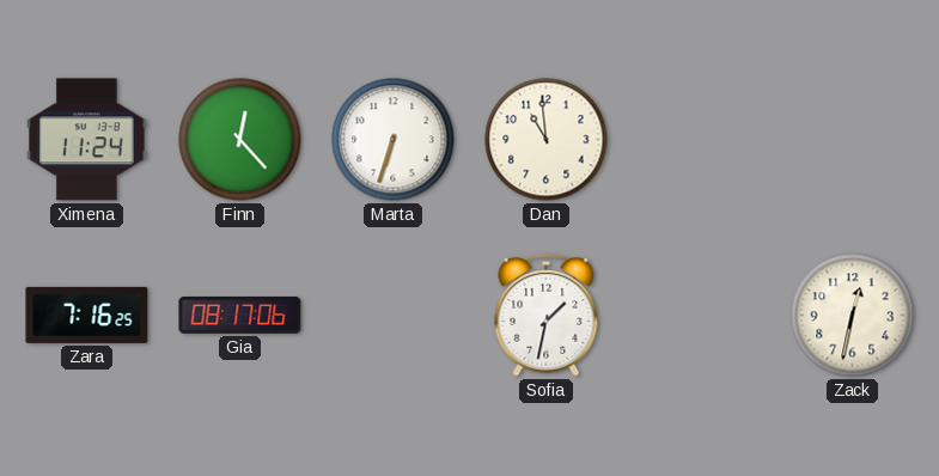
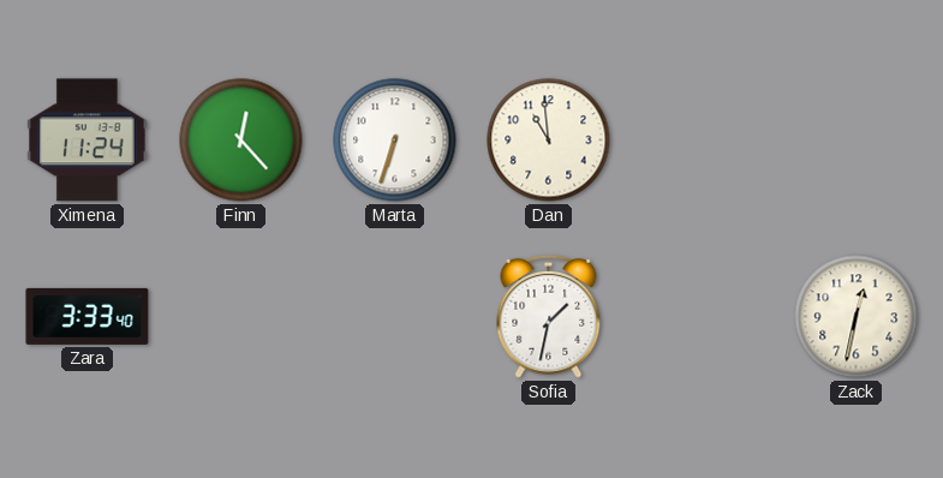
Zara: 7:16 -> 3:33
Gia: 08:17 -> none
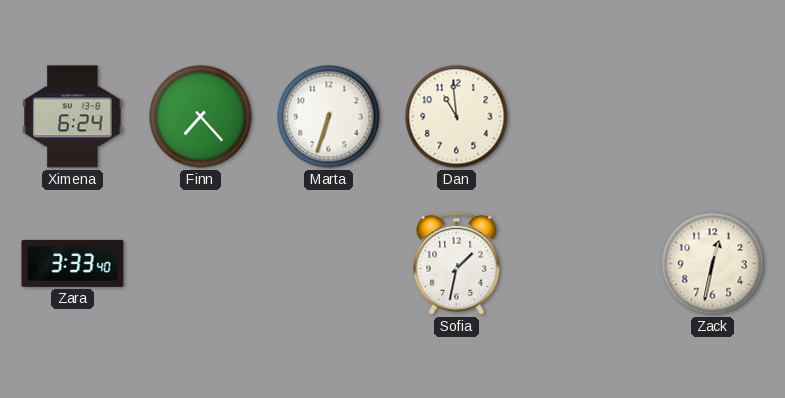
Ximena: 11:24 -> 6:24
Finn: 12:23 -> 7:23
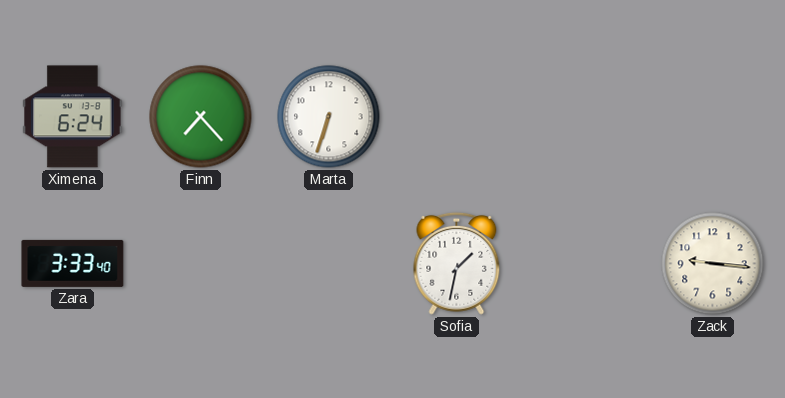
Dan: 10:59 -> none
Zack: 12:32 -> 9:16
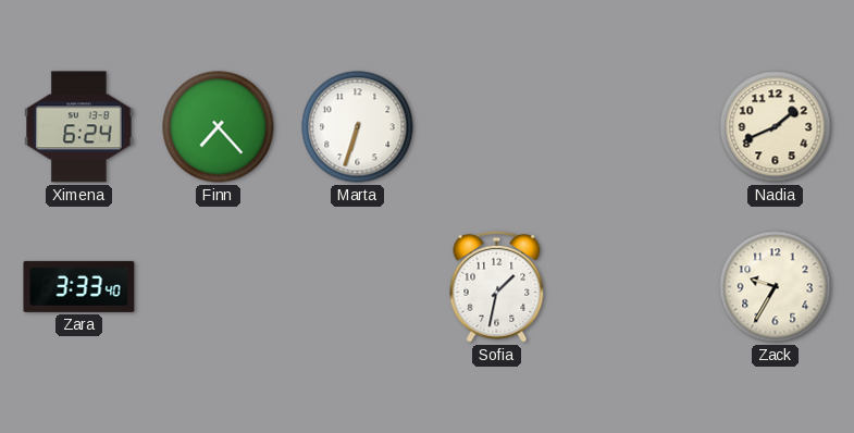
Nadia: none -> 1:41
Zack: 9:16 -> 9:35
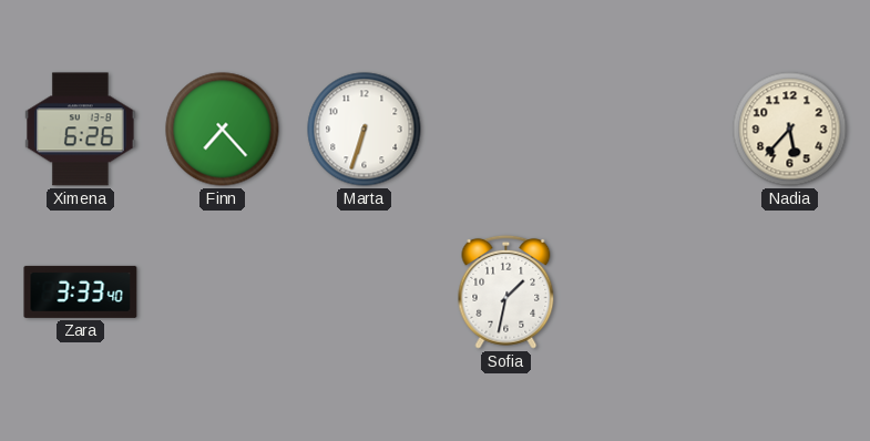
Ximena: 6:24 -> 6:26
Nadia: 1:41 -> 5:37
Zack: 9:35 -> none
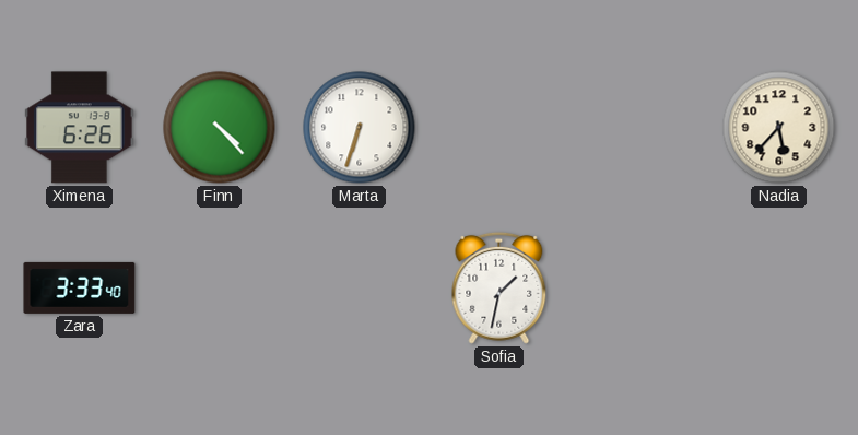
Finn: 7:23 -> 4:23
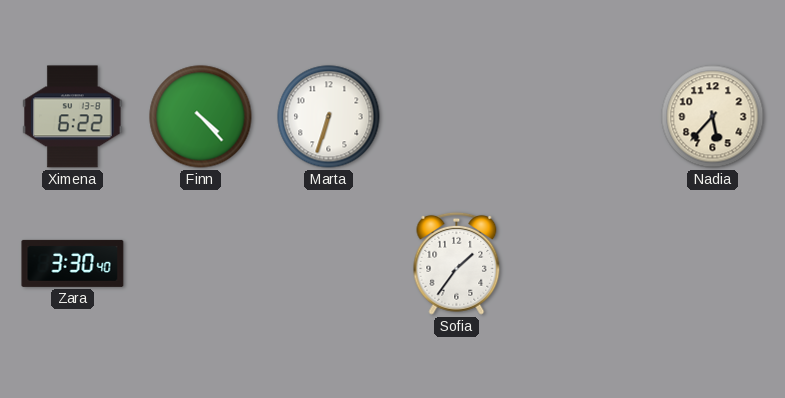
Ximena: 6:26 -> 6:22
Zara: 3:33 -> 3:30
Sofia: 1:32 -> 1:36
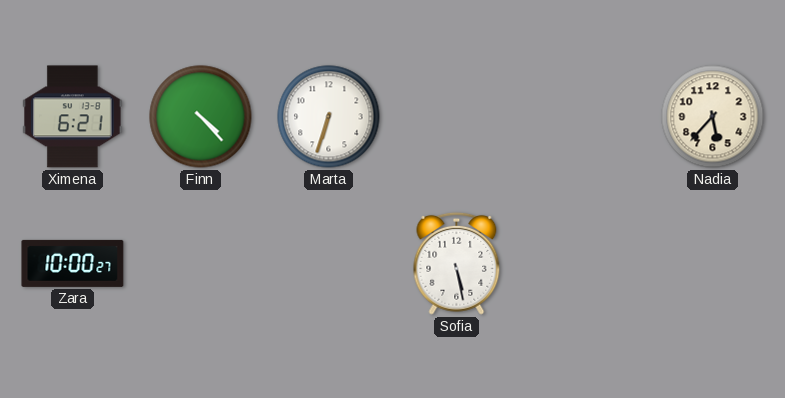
Ximena: 6:22 -> 6:21
Zara: 3:30 -> 10:00
Sofia: 1:36 -> 5:28
